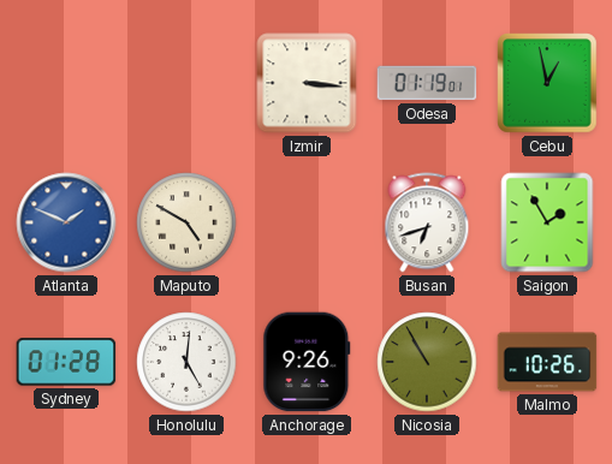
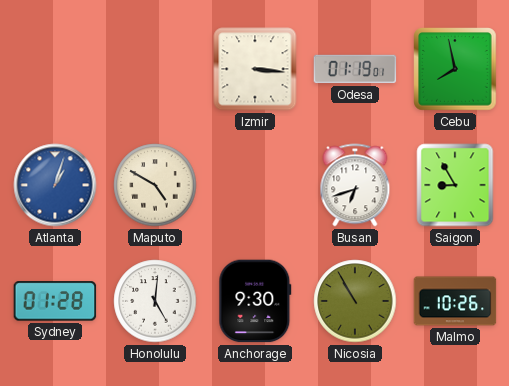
Cebu: 12:58 -> 7:58
Atlanta: 1:49 -> 1:03
Saigon: 1:55 -> 8:55
Anchorage: 9:26 -> 9:30
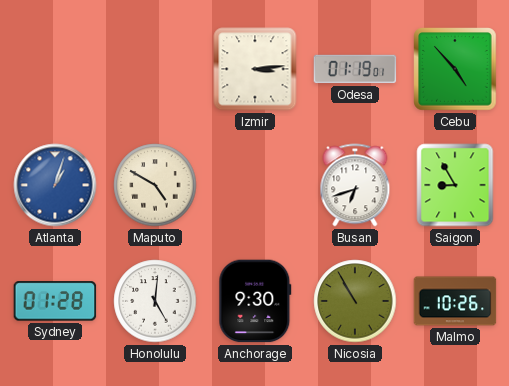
Izmir: 3:16 -> 3:14
Cebu: 7:58 -> 4:53
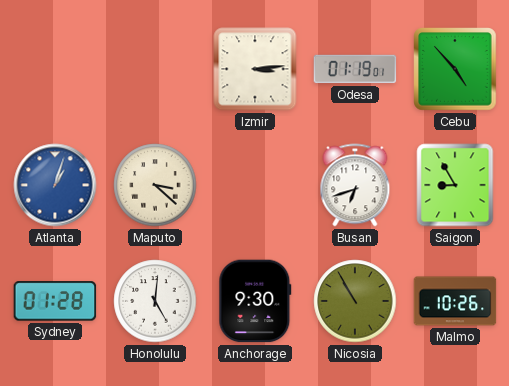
Maputo: 4:50 -> 3:22
